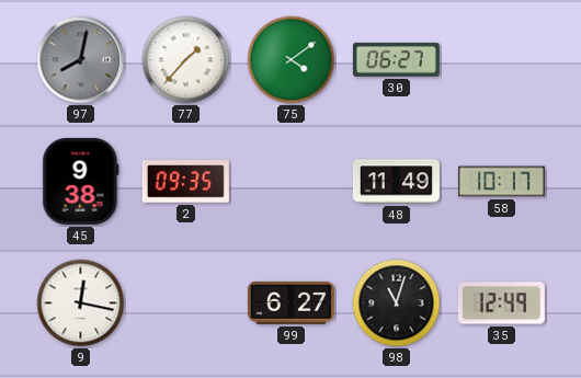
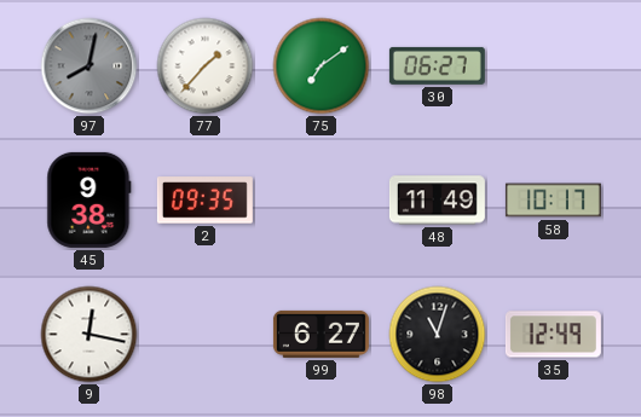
75: 4:09 -> 7:09
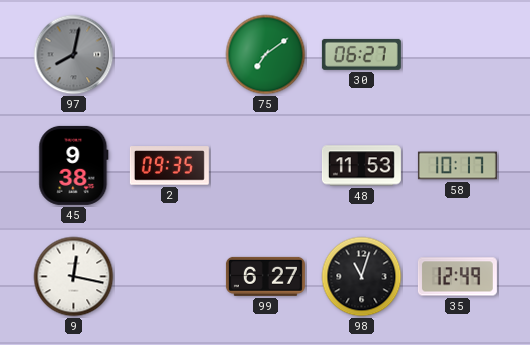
77: 1:37 -> none
48: 11:49 -> 11:53
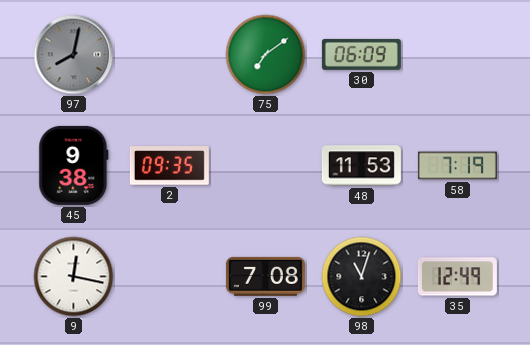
30: 06:27 -> 06:09
58: 10:17 -> 7:19
99: 6:27 -> 7:08
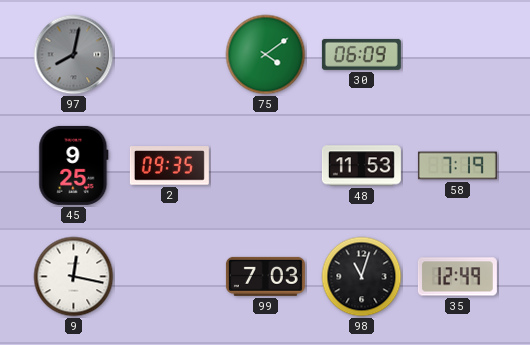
75: 7:09 -> 4:09
45: 9:38 -> 9:25
99: 7:08 -> 7:03
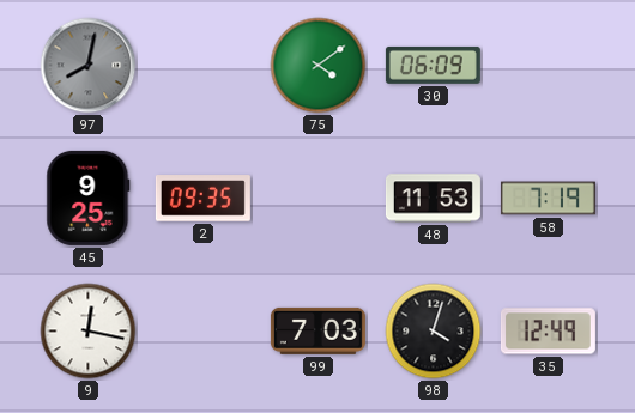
98: 11:03 -> 4:03
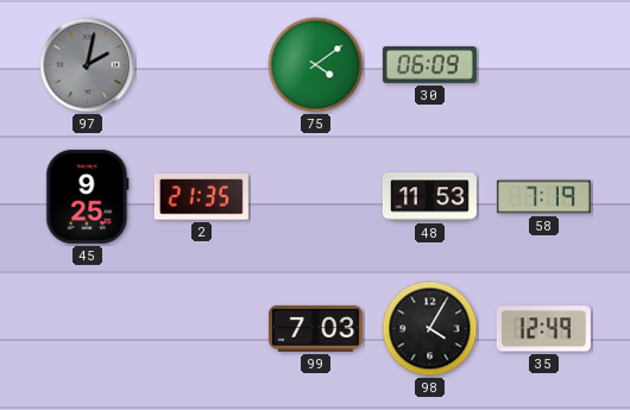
97: 8:02 -> 2:02
2: 09:35 -> 21:35
9: 12:17 -> none
98: 4:03 -> 4:05
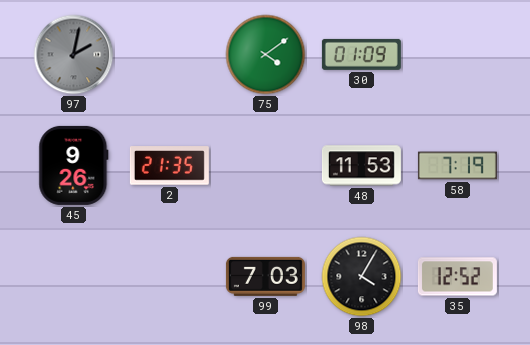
30: 06:09 -> 01:09
45: 9:25 -> 9:26
35: 12:49 -> 12:52
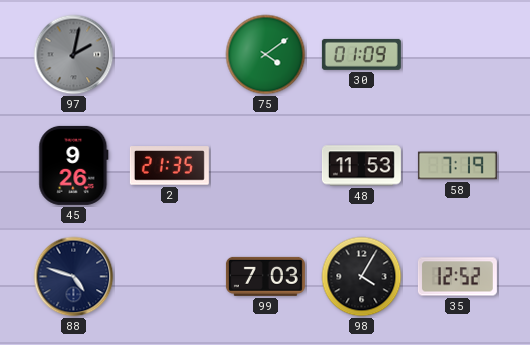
88: none -> 4:48
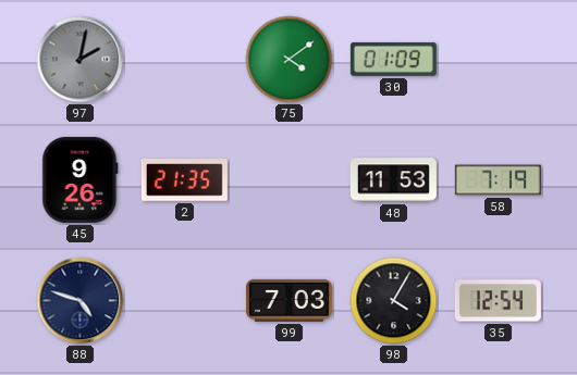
35: 12:52 -> 12:54
